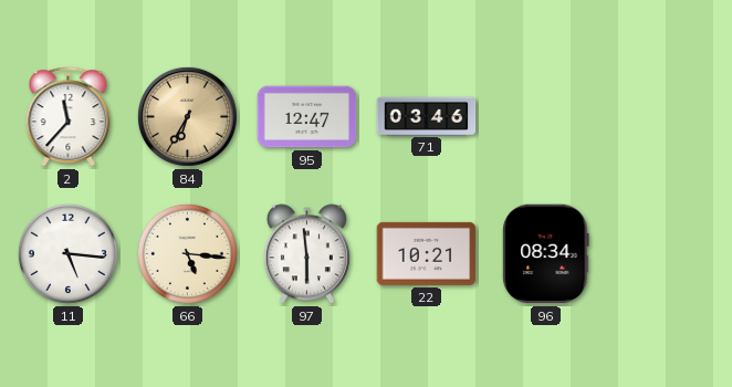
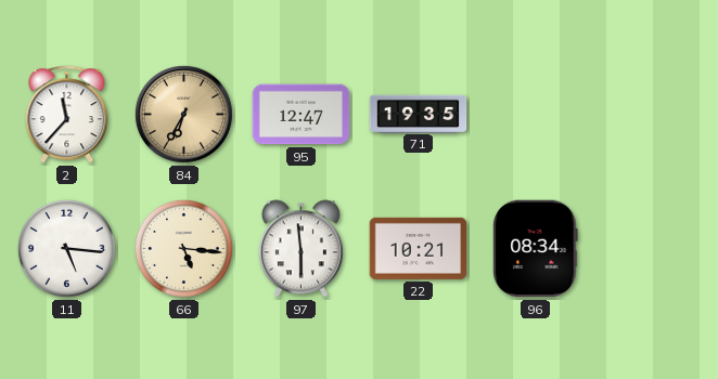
71: 03:46 -> 19:35
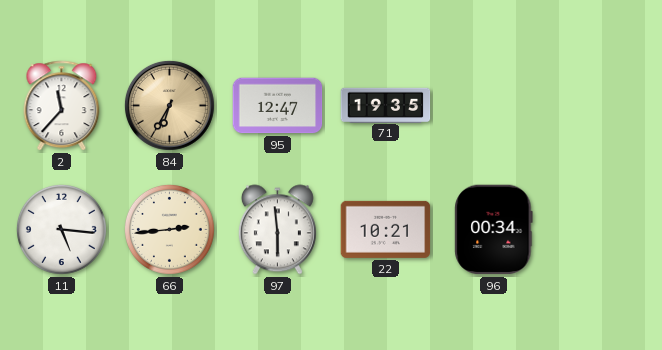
66: 5:16 -> 2:44
96: 08:34 -> 00:34
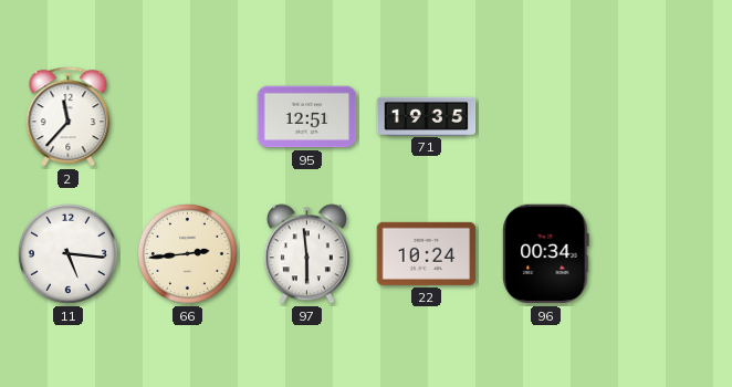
84: 6:35 -> none
95: 12:47 -> 12:51
22: 10:21 -> 10:24
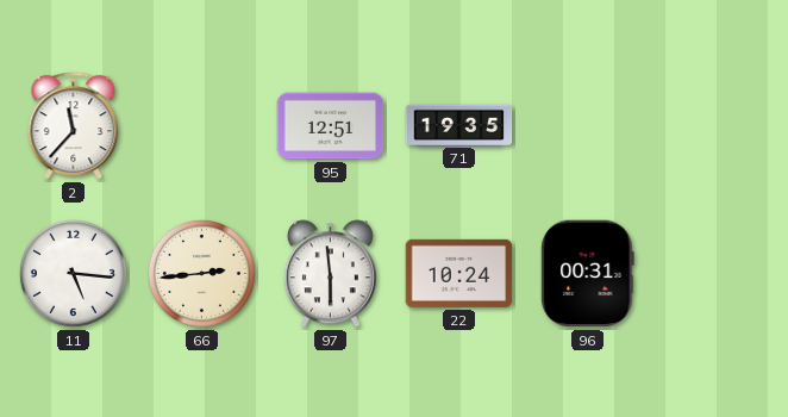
96: 00:34 -> 00:31
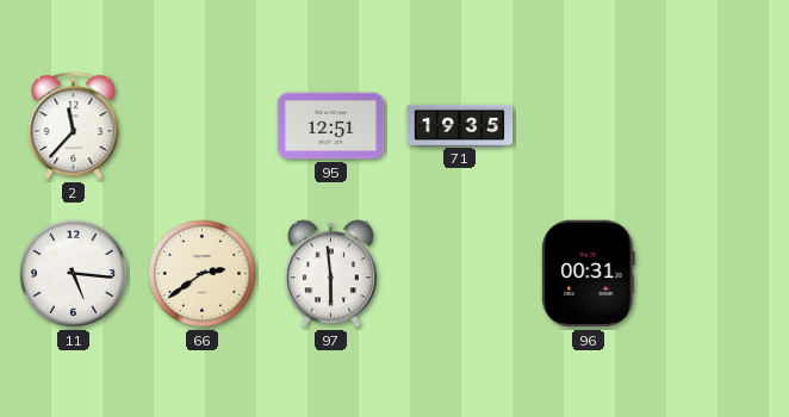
66: 2:44 -> 2:39
22: 10:24 -> none
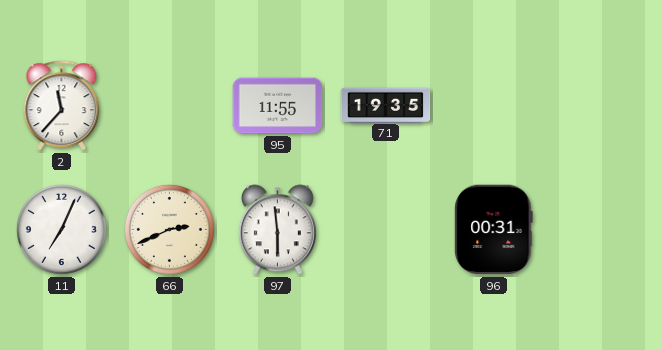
95: 12:51 -> 11:55
11: 5:16 -> 7:04
66: 2:39 -> 2:41
